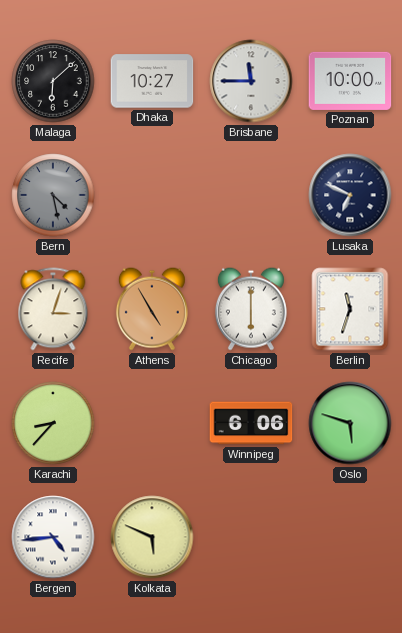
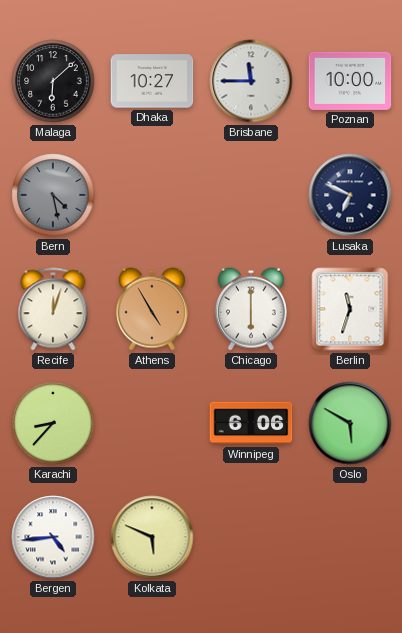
Recife: 3:03 -> 12:03
Oslo: 5:48 -> 5:50
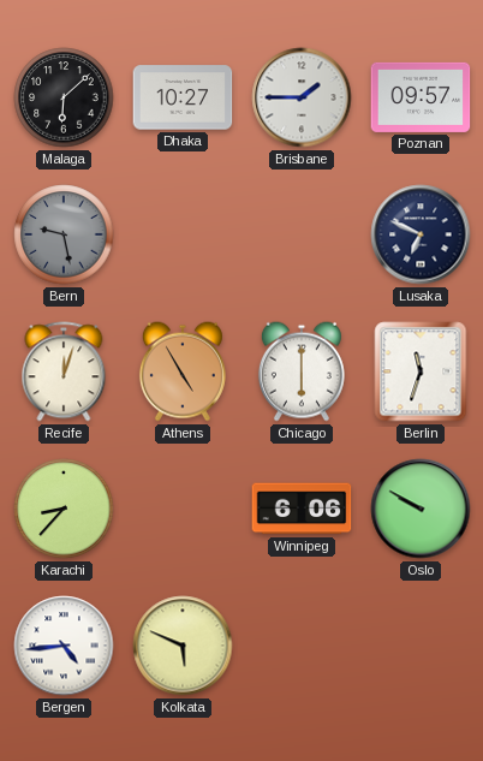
Brisbane: 11:45 -> 1:45
Poznan: 10:00 -> 09:57
Bern: 4:28 -> 9:28
Oslo: 5:50 -> 9:50
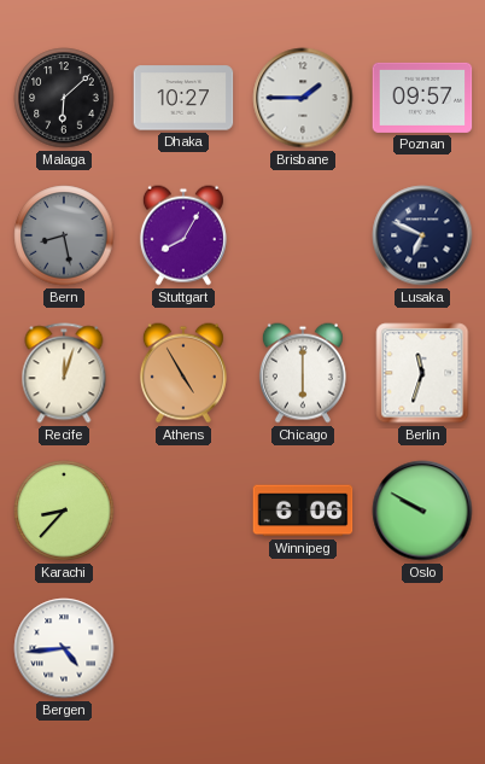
Bern: 9:28 -> 8:28
Stuttgart: none -> 8:05
Kolkata: 5:49 -> none
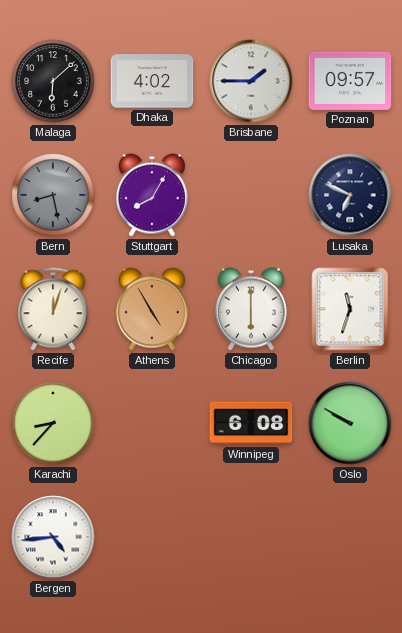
Dhaka: 10:27 -> 4:02
Winnipeg: 6:06 -> 6:08
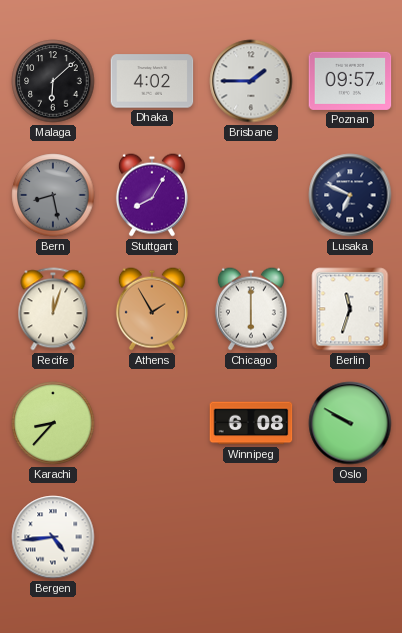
Athens: 4:55 -> 1:55
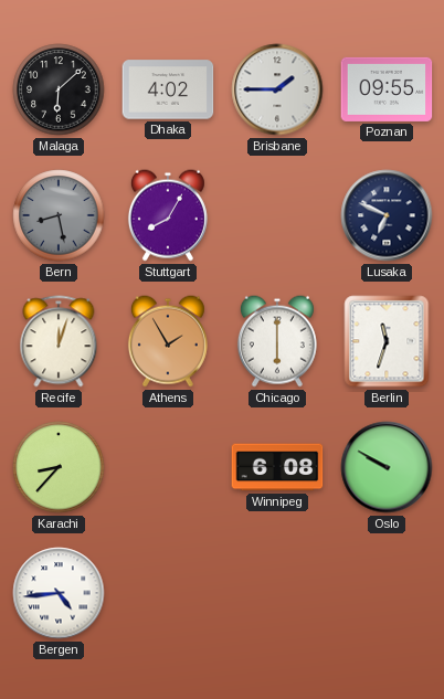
Poznan: 09:57 -> 09:55
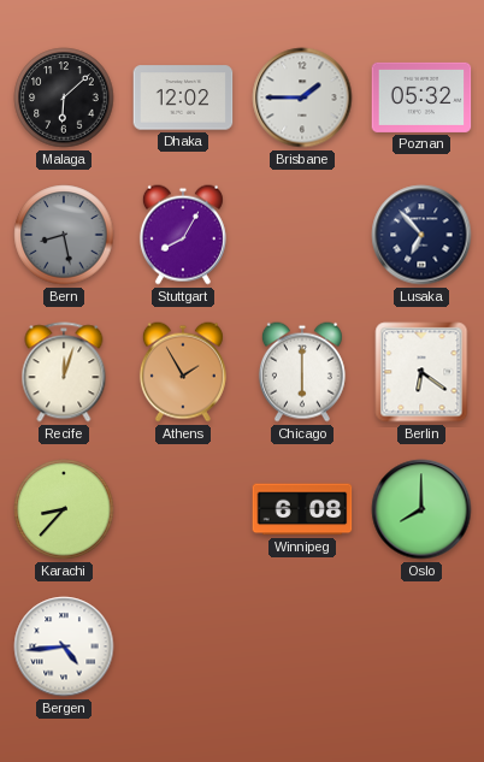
Dhaka: 4:02 -> 12:02
Poznan: 09:55 -> 05:32
Lusaka: 6:49 -> 6:53
Berlin: 11:33 -> 6:21
Oslo: 9:50 -> 8:00
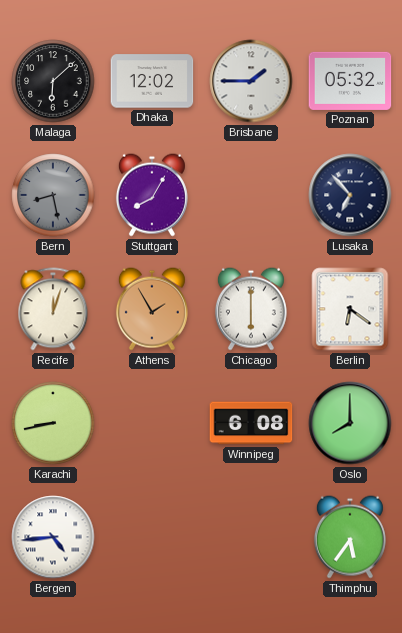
Karachi: 8:37 -> 8:43
Thimphu: none -> 5:36
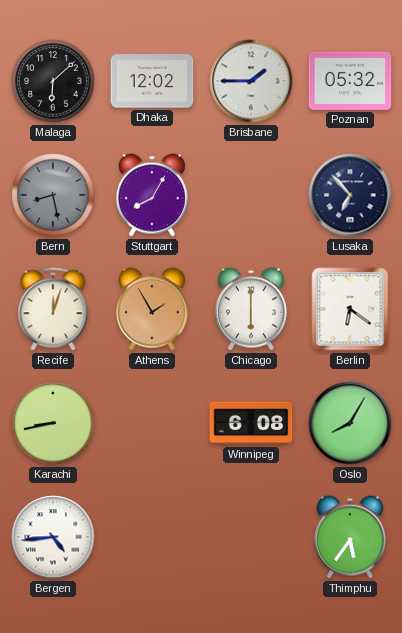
Oslo: 8:00 -> 8:05
